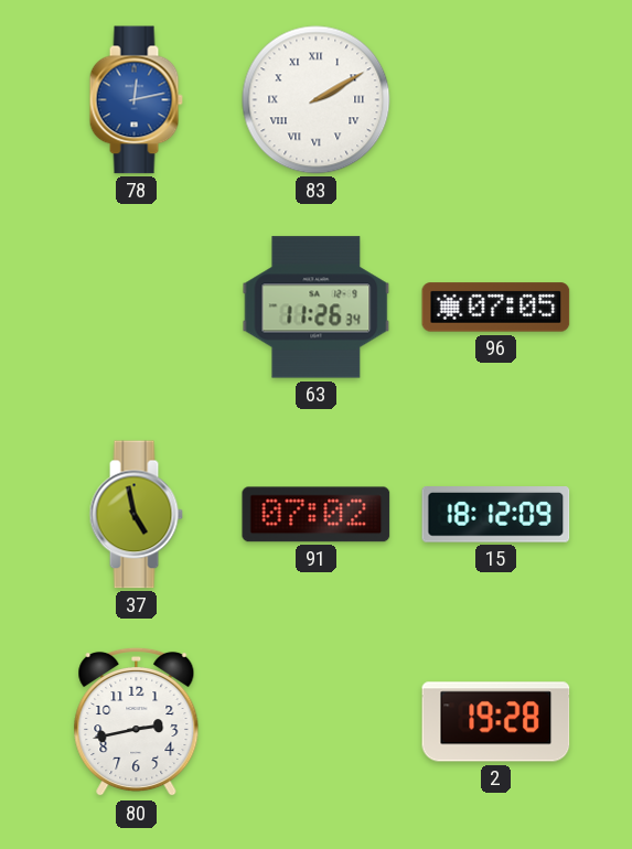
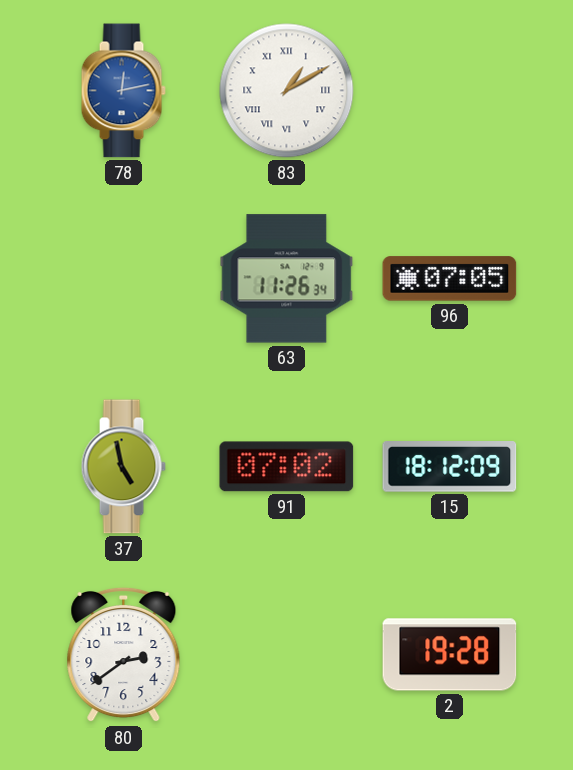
83: 2:10 -> 1:10
80: 2:43 -> 2:39
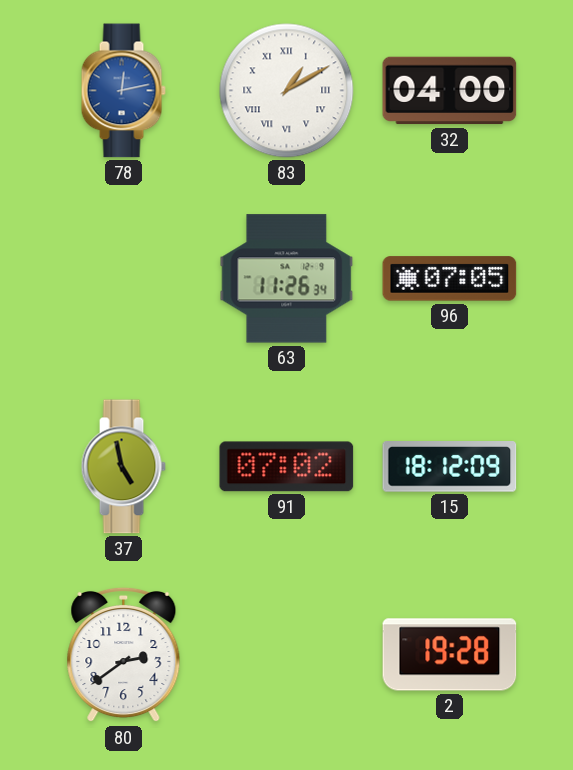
32: none -> 04:00
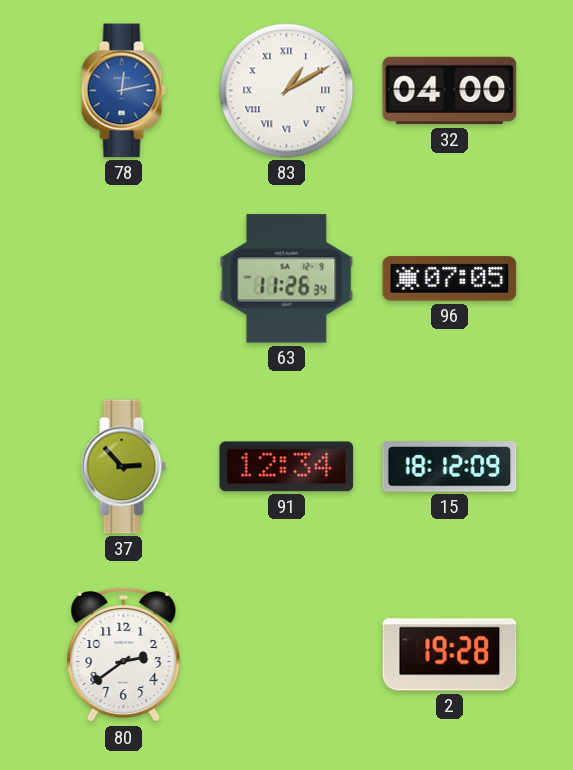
37: 4:58 -> 2:53
91: 07:02 -> 12:34
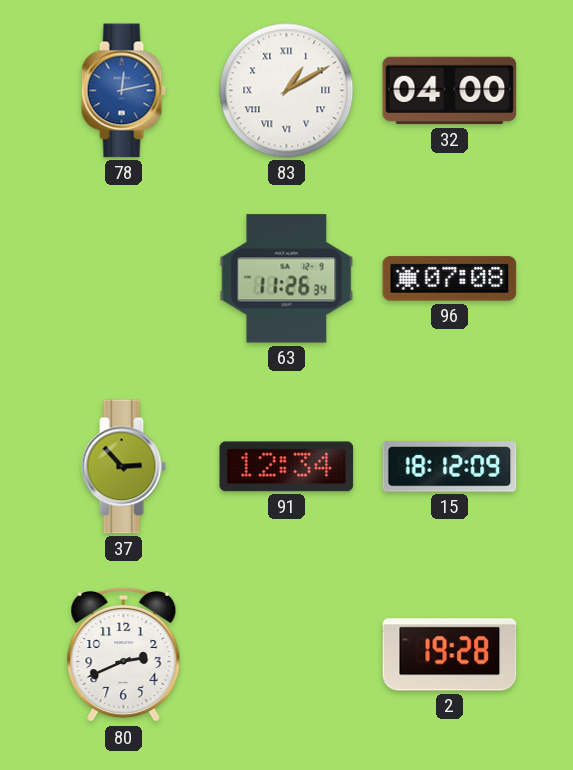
96: 07:05 -> 07:08
80: 2:39 -> 2:41
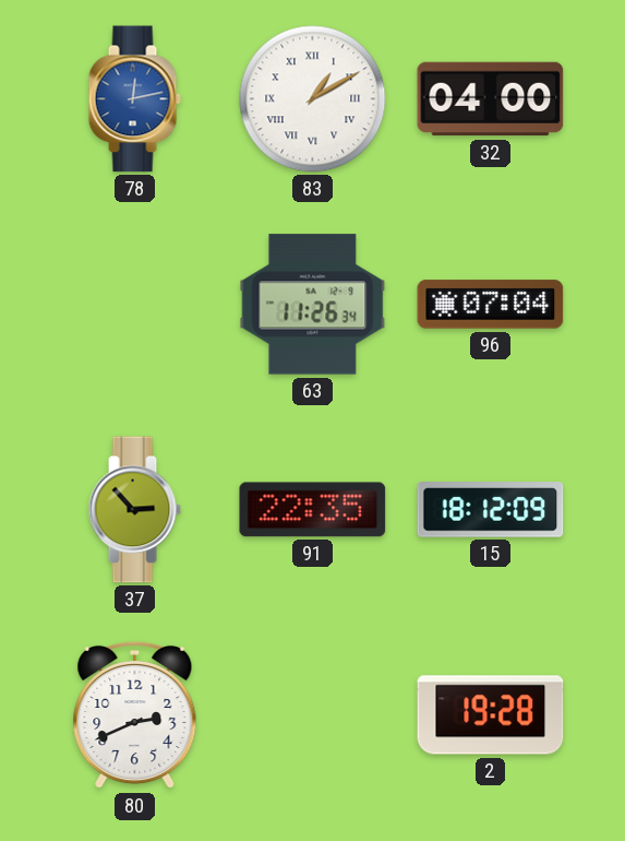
96: 07:08 -> 07:04
91: 12:34 -> 22:35
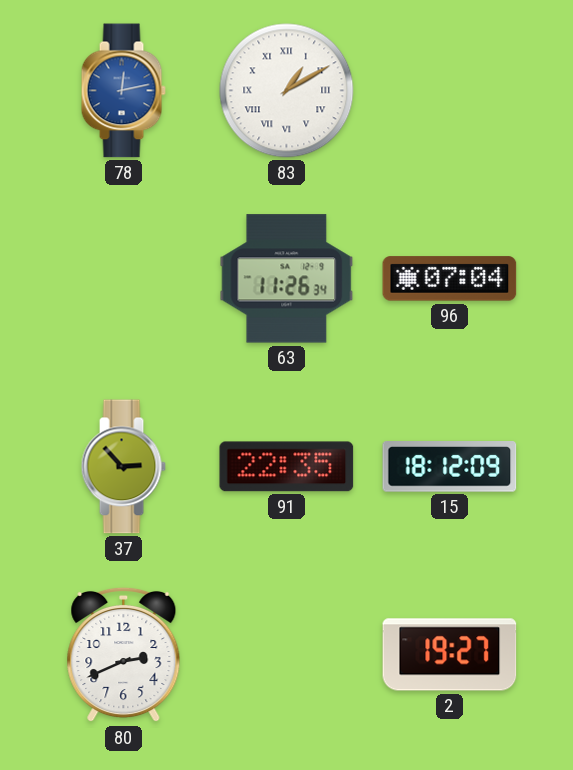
32: 04:00 -> none
2: 19:28 -> 19:27
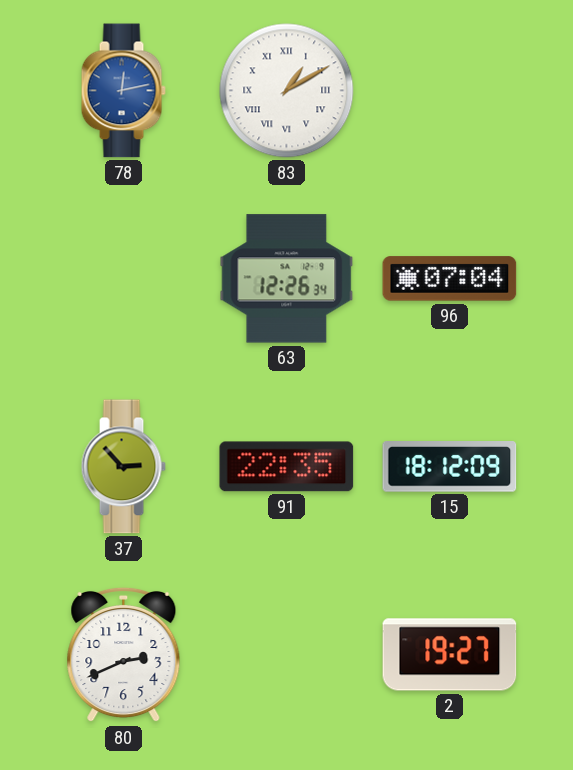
63: 11:26 -> 12:26
